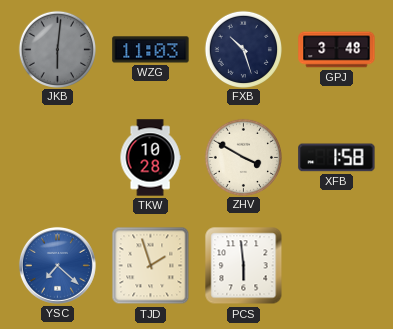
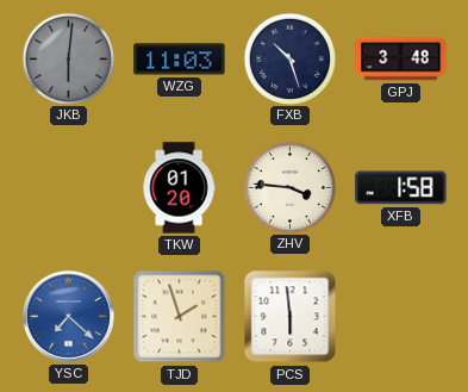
TKW: 10:28 -> 01:20
ZHV: 3:50 -> 3:46
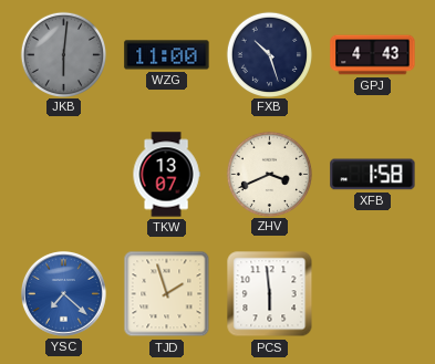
WZG: 11:03 -> 11:00
GPJ: 3:48 -> 4:43
TKW: 01:20 -> 13:07
ZHV: 3:46 -> 3:41
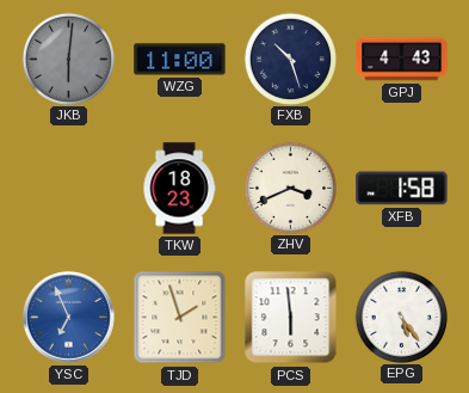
TKW: 13:07 -> 18:23
YSC: 7:22 -> 6:56
EPG: none -> 5:24
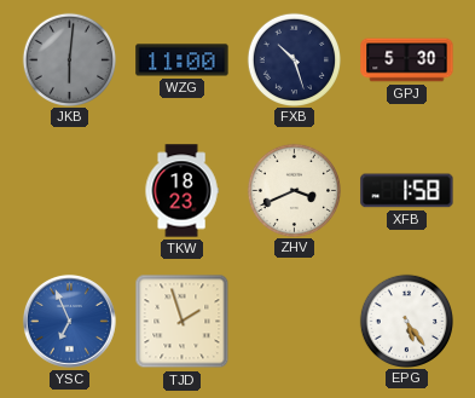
GPJ: 4:43 -> 5:30
PCS: 5:59 -> none
